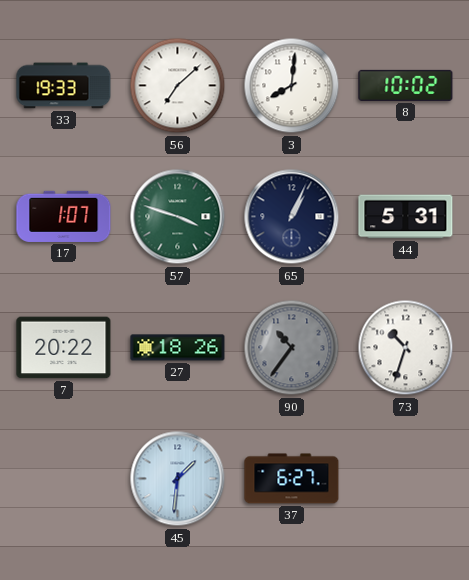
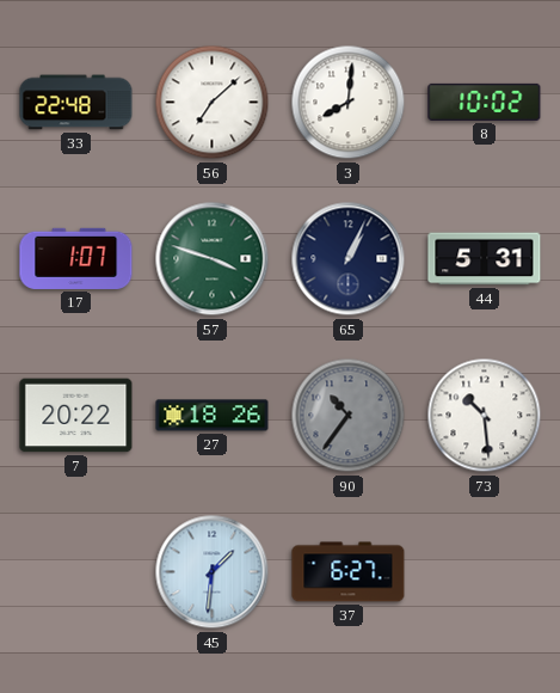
33: 19:33 -> 22:48
73: 10:33 -> 10:29
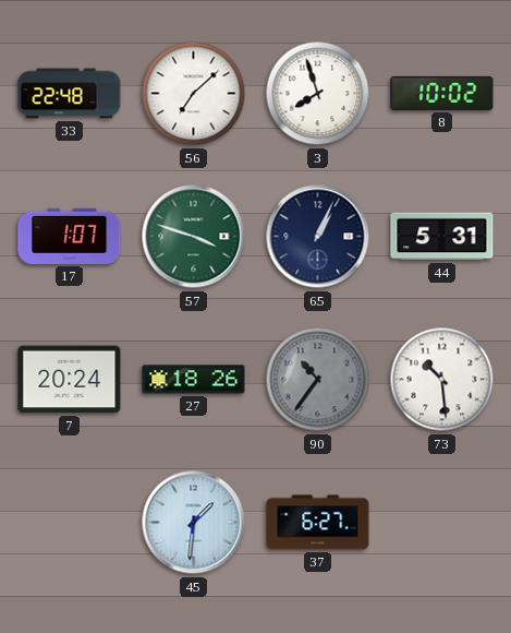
3: 8:01 -> 7:57
7: 20:22 -> 20:24
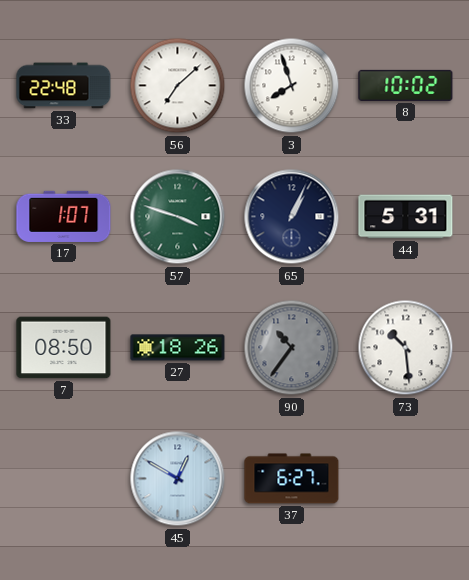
7: 20:24 -> 08:50
45: 1:31 -> 12:50
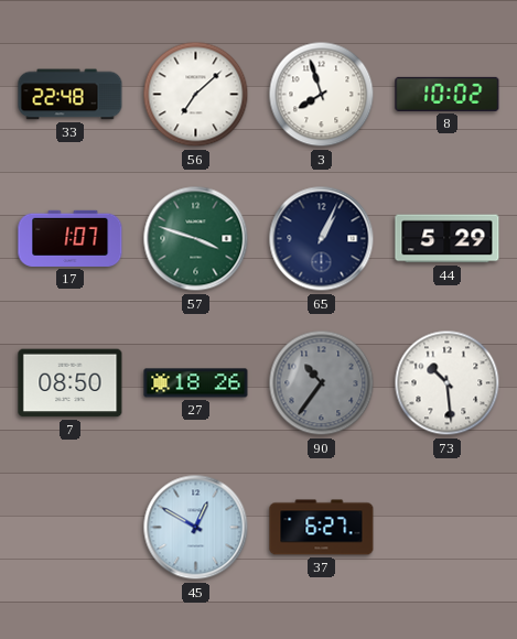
44: 5:31 -> 5:29
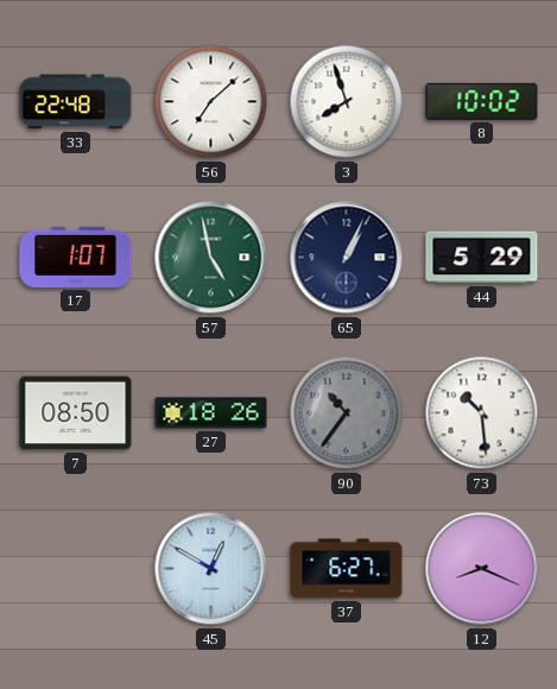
57: 3:48 -> 4:58
12: none -> 8:19
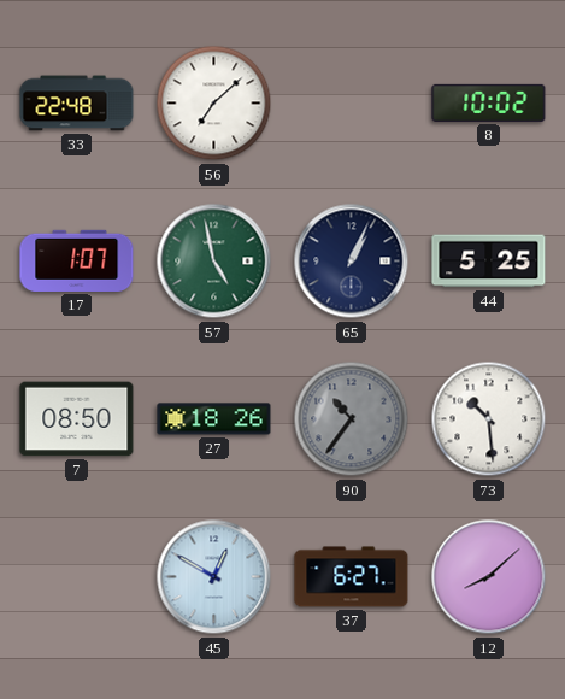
3: 7:57 -> none
44: 5:29 -> 5:25
12: 8:19 -> 8:08
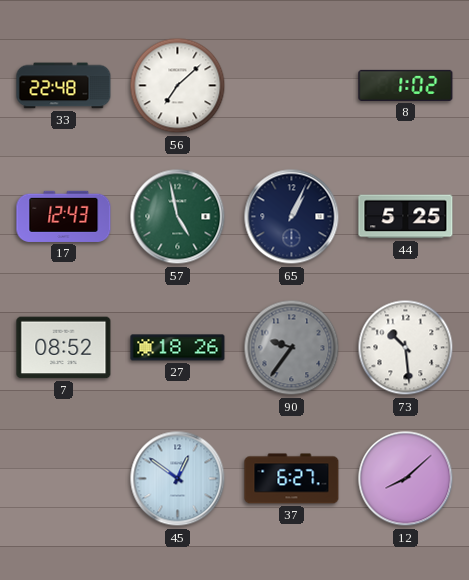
8: 10:02 -> 1:02
17: 1:07 -> 12:43
7: 08:50 -> 08:52
90: 10:36 -> 9:36
45: 12:50 -> 12:51
